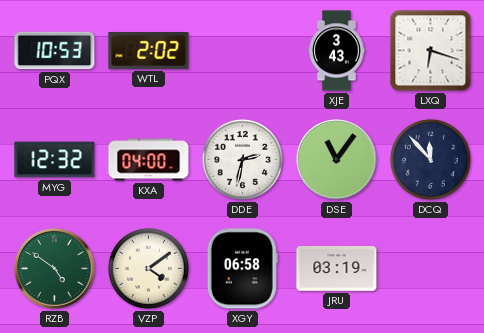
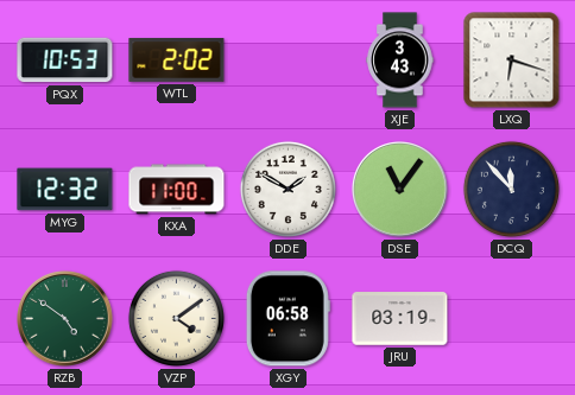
KXA: 04:00 -> 11:00
DDE: 2:32 -> 1:50
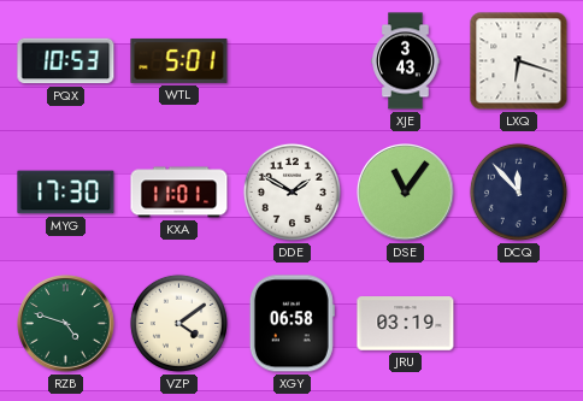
WTL: 2:02 -> 5:01
MYG: 12:32 -> 17:30
KXA: 11:00 -> 11:01
RZB: 4:51 -> 4:48
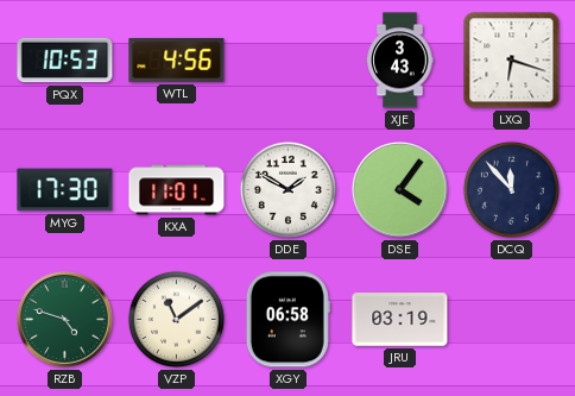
WTL: 5:01 -> 4:56
DSE: 11:06 -> 4:06
VZP: 4:09 -> 11:09
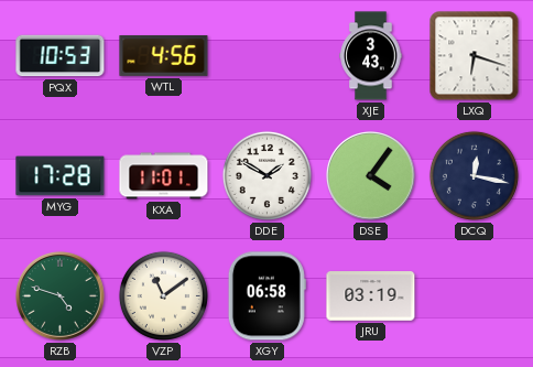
MYG: 17:30 -> 17:28
DCQ: 11:53 -> 12:17
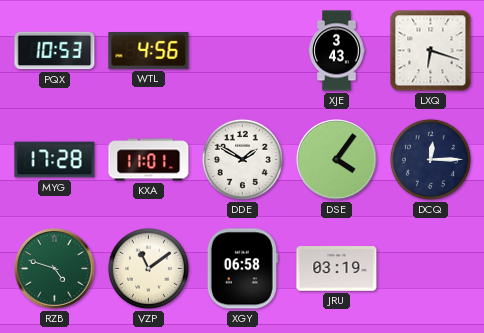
DCQ: 12:17 -> 12:15
